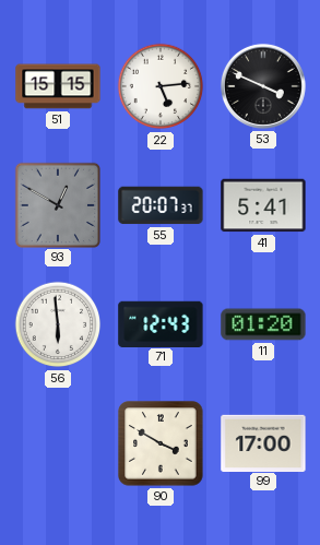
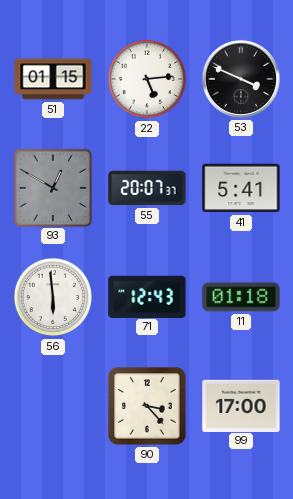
51: 15:15 -> 01:15
11: 01:20 -> 01:18
90: 3:50 -> 3:23
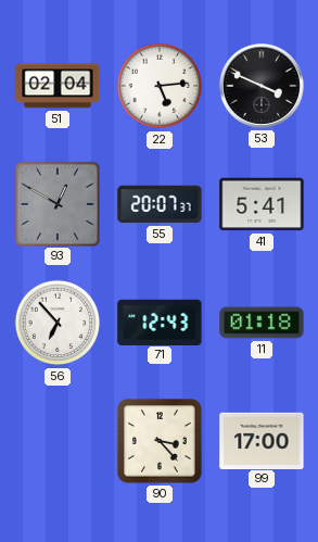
51: 01:15 -> 02:04
56: 5:59 -> 6:53
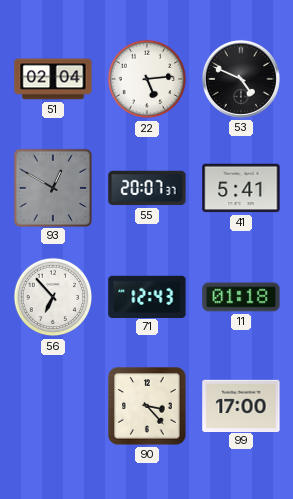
53: 3:49 -> 4:49
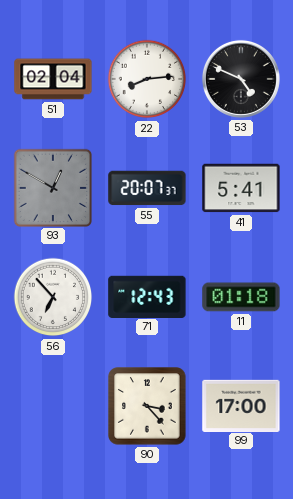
22: 5:14 -> 8:14
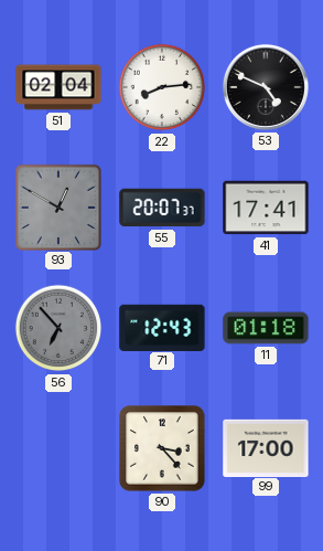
41: 5:41 -> 17:41
56 dial: white -> grey
